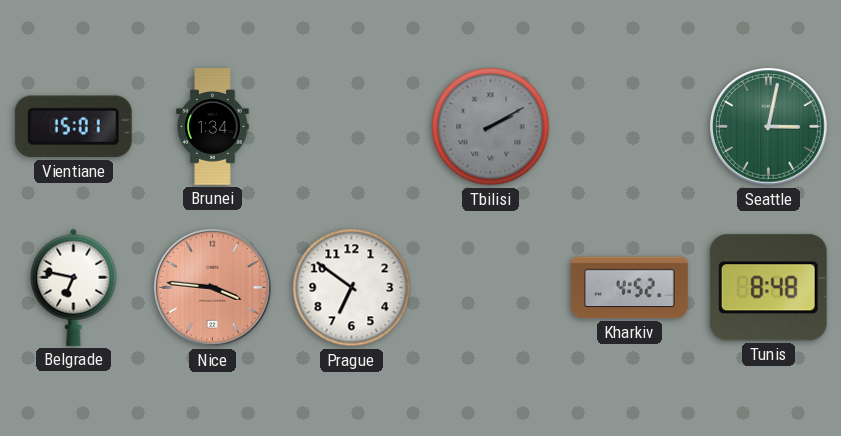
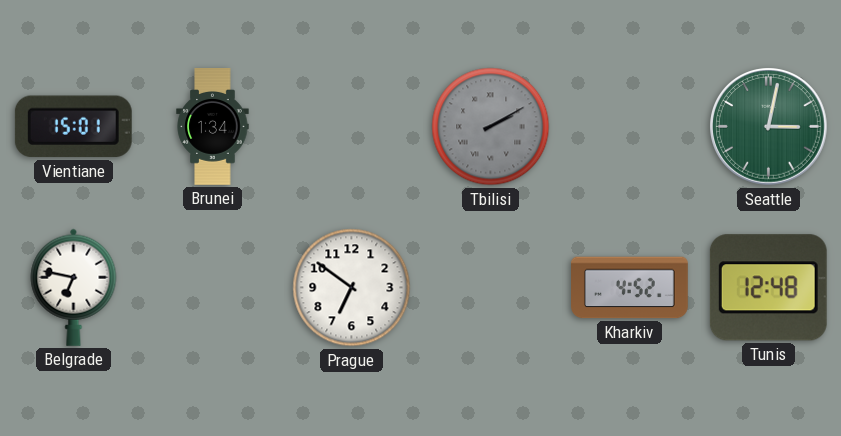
Nice: 3:46 -> none
Tunis: 8:48 -> 12:48
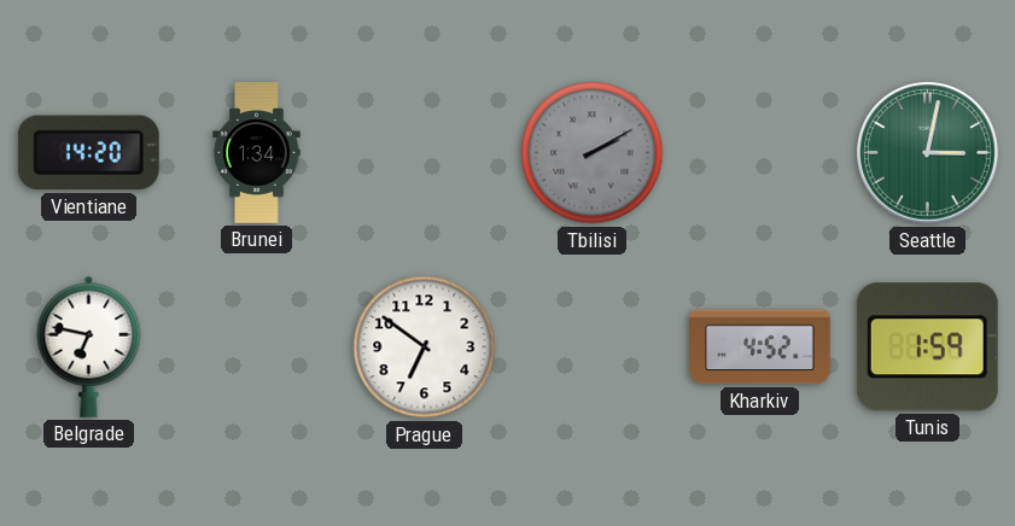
Vientiane: 15:01 -> 14:20
Tunis: 12:48 -> 1:59
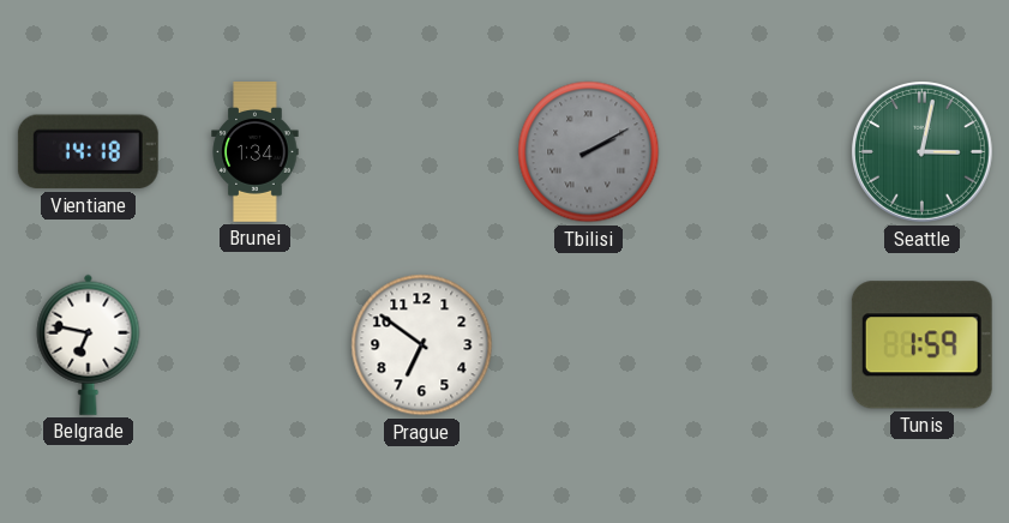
Vientiane: 14:20 -> 14:18
Kharkiv: 4:52 -> none
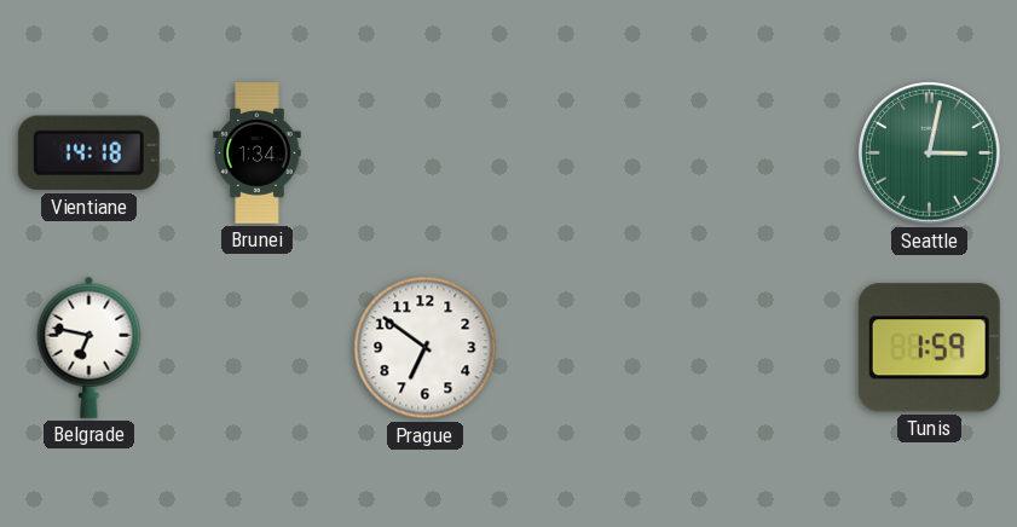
Tbilisi: 2:10 -> none
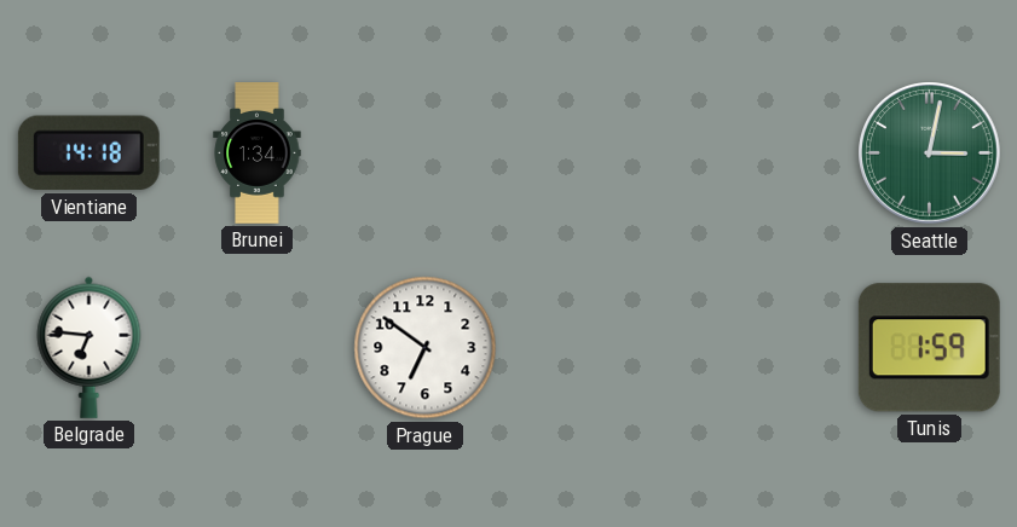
Belgrade: 6:47 -> 6:46
